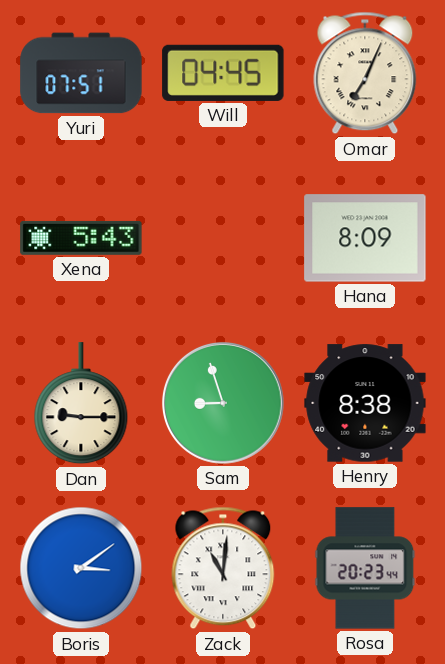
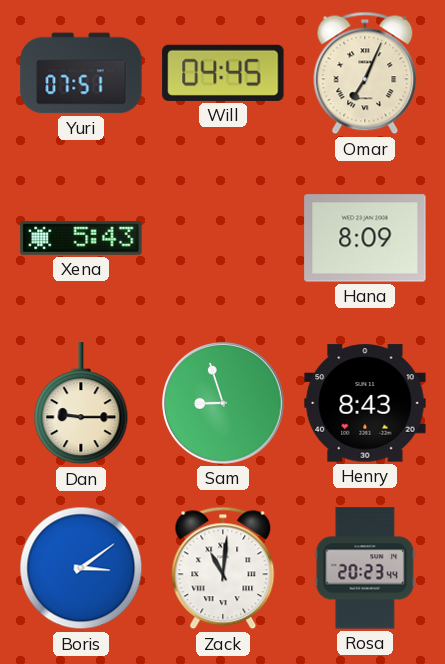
Henry: 8:38 -> 8:43
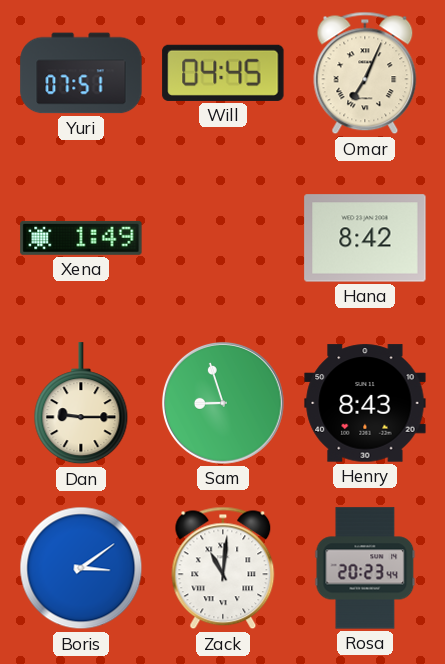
Xena: 5:43 -> 1:49
Hana: 8:09 -> 8:42
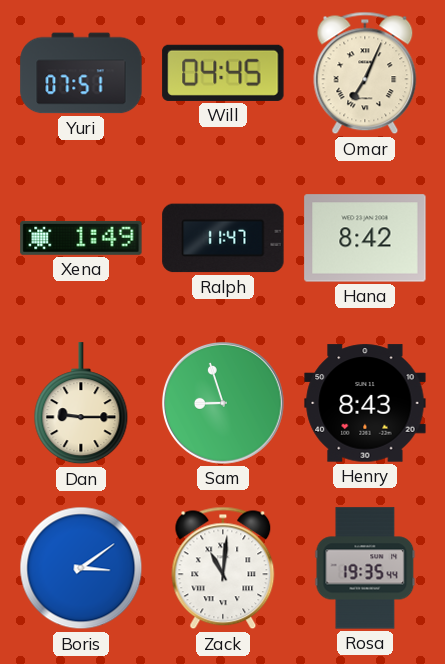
Ralph: none -> 11:47
Rosa: 20:23 -> 19:35
